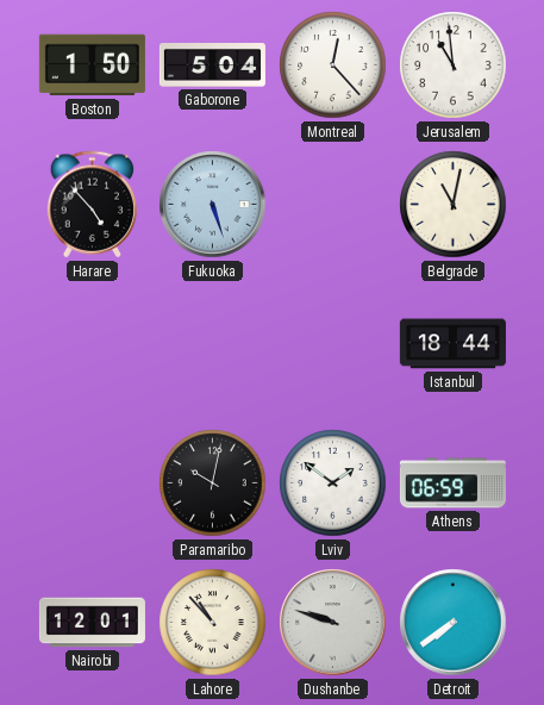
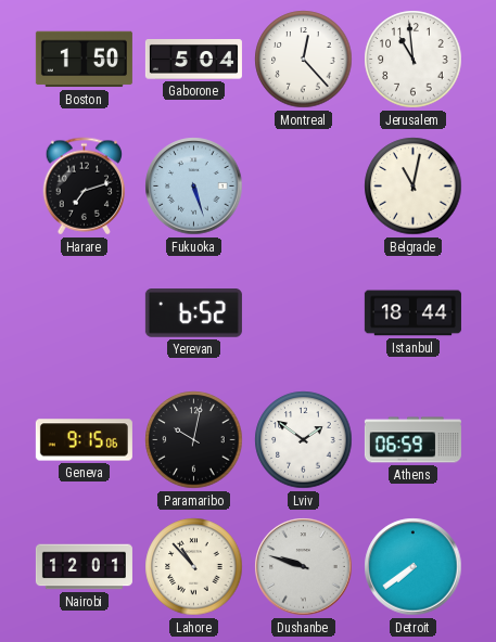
Harare: 4:53 -> 7:12
Yerevan: none -> 6:52
Geneva: none -> 9:15
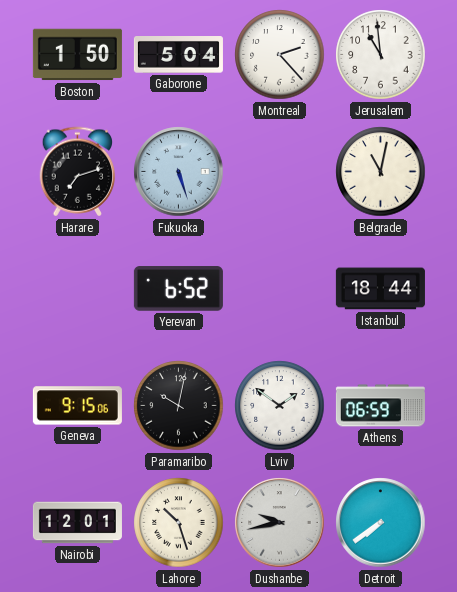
Montreal: 12:23 -> 2:23
Lahore: 10:53 -> 10:27
Dushanbe: 9:48 -> 9:43
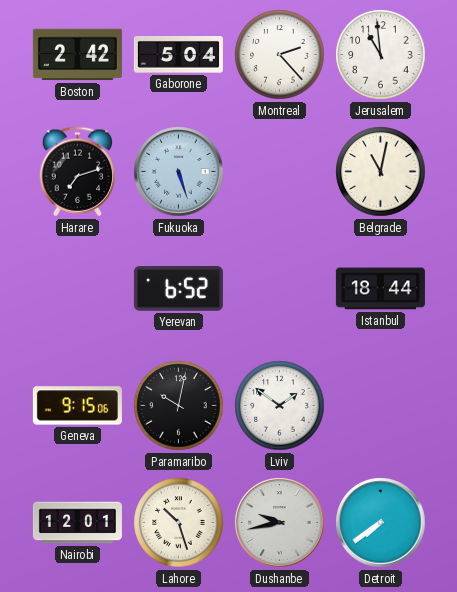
Boston: 1:50 -> 2:42
Athens: 06:59 -> none
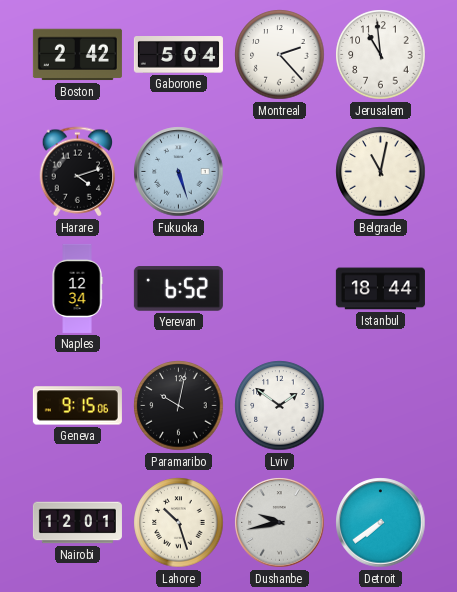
Harare: 7:12 -> 4:12
Naples: none -> 12:34
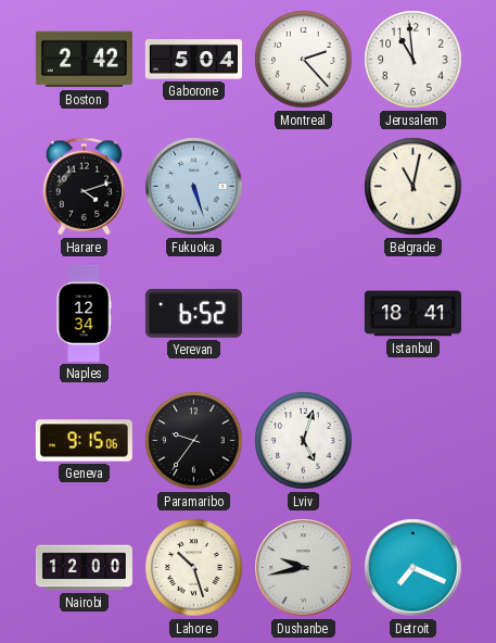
Istanbul: 18:44 -> 18:41
Paramaribo: 10:02 -> 9:36
Lviv: 1:51 -> 5:03
Nairobi: 12:01 -> 12:00
Detroit: 7:39 -> 7:19
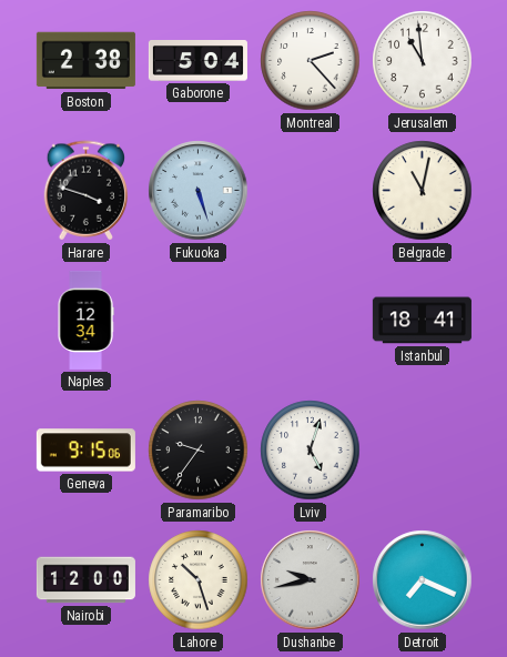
Boston: 2:42 -> 2:38
Harare: 4:12 -> 3:48
Yerevan: 6:52 -> none
